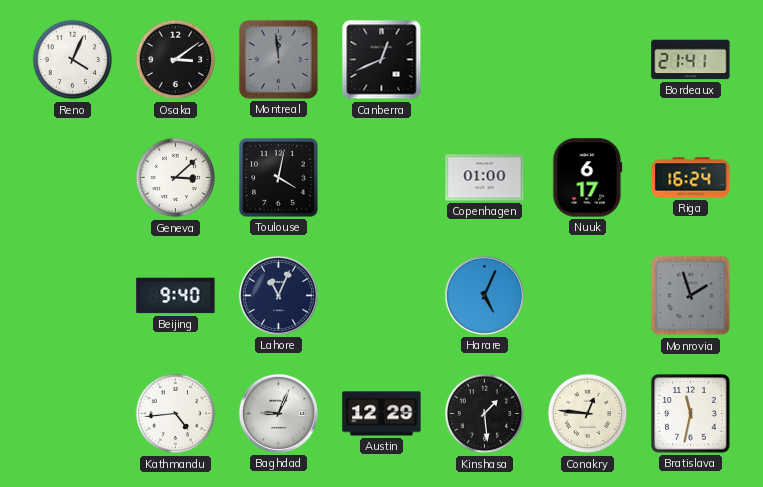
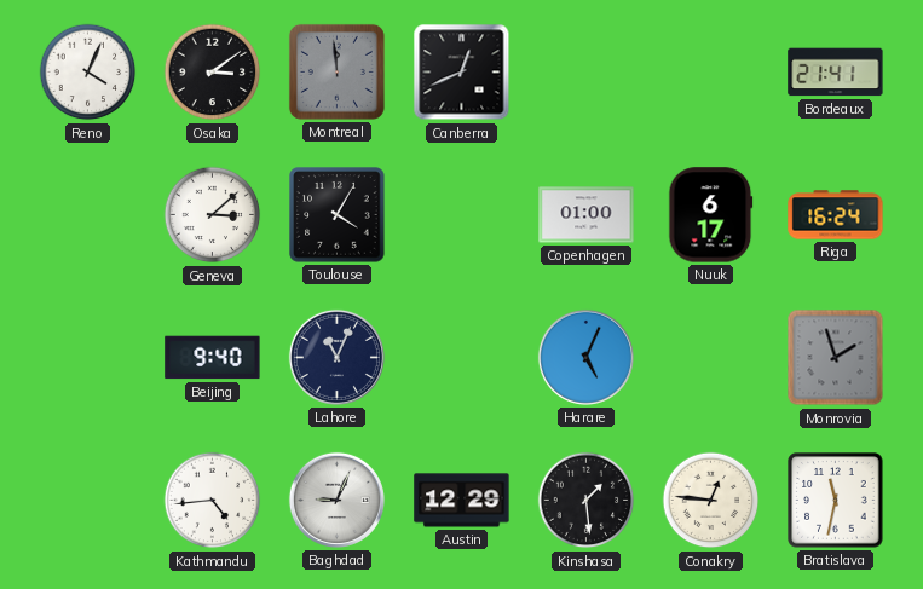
Toulouse: 4:02 -> 4:05
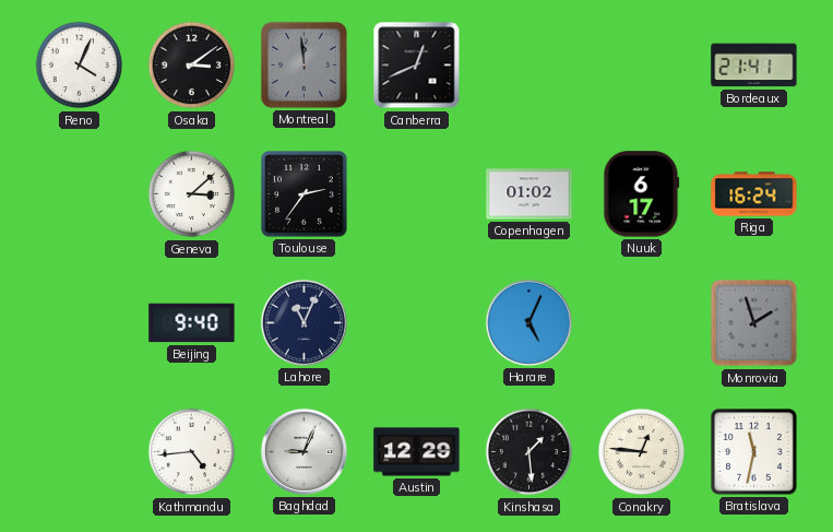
Toulouse: 4:05 -> 2:36
Copenhagen: 01:00 -> 01:02
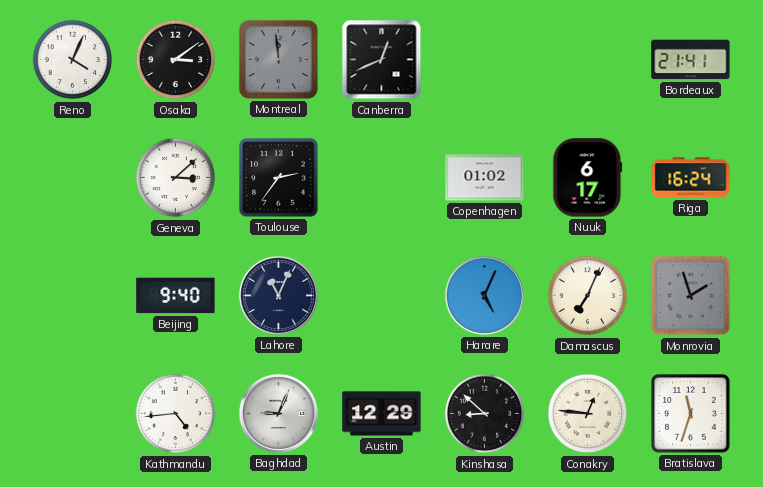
Damascus: none -> 7:04
Kinshasa: 1:29 -> 8:52
Bratislava: 11:32 -> 11:33
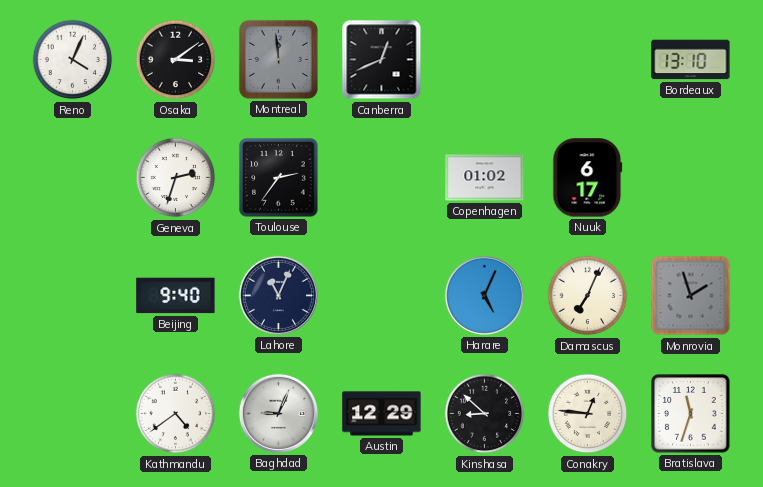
Bordeaux: 21:41 -> 13:10
Geneva: 3:08 -> 2:33
Riga: 16:24 -> none
Kathmandu: 4:44 -> 4:39
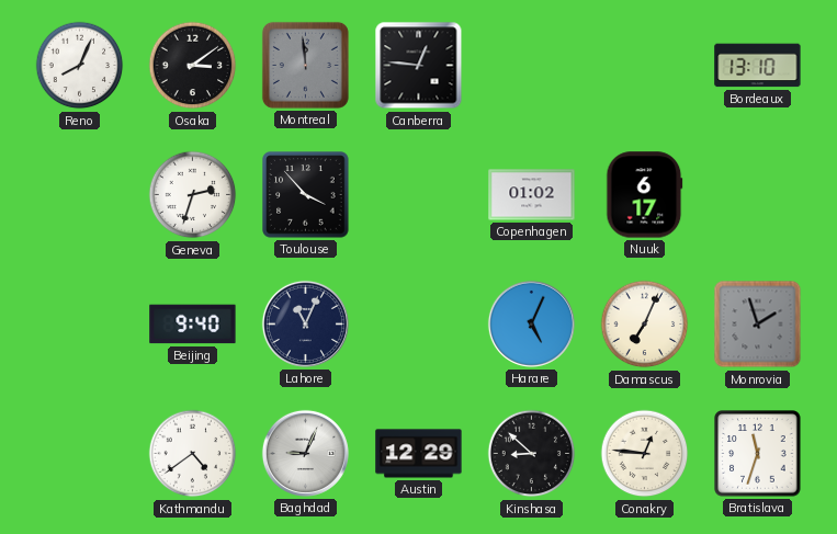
Reno: 4:04 -> 8:04
Canberra: 12:41 -> 12:46
Toulouse: 2:36 -> 3:53
